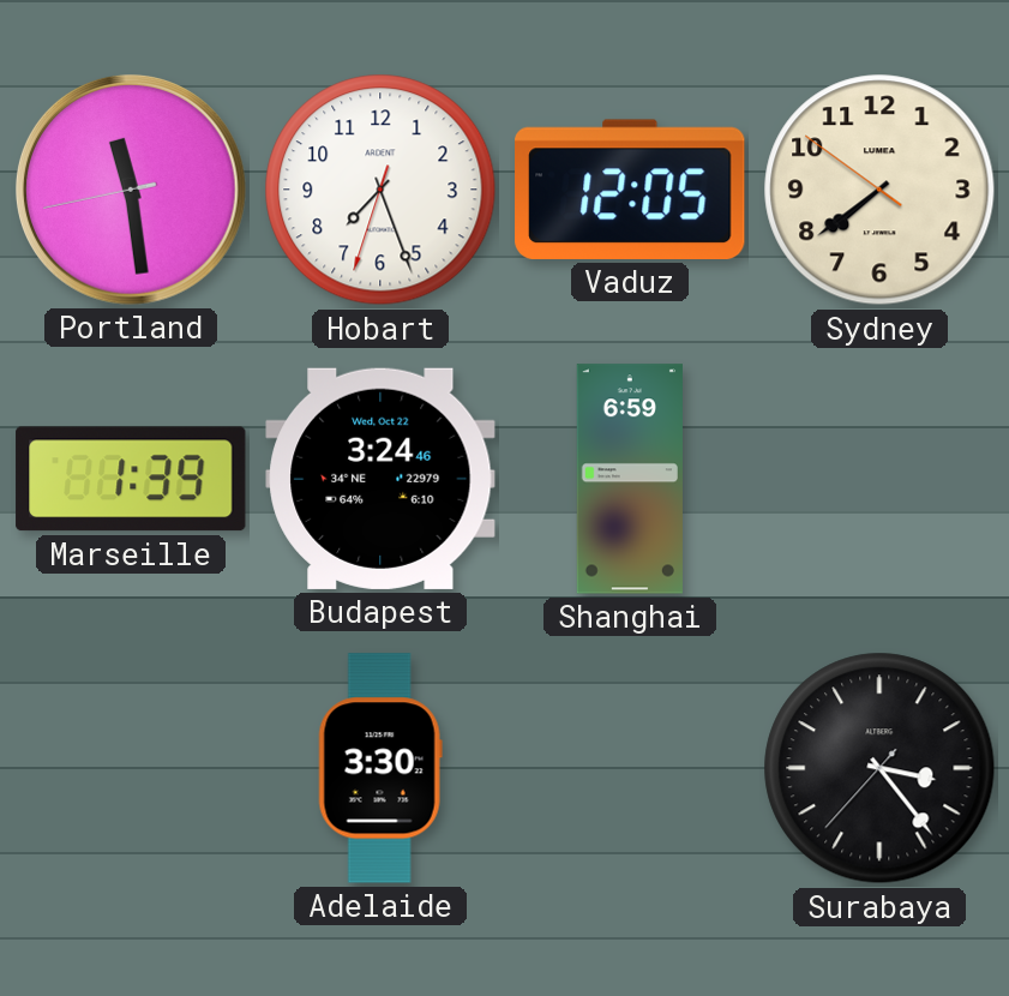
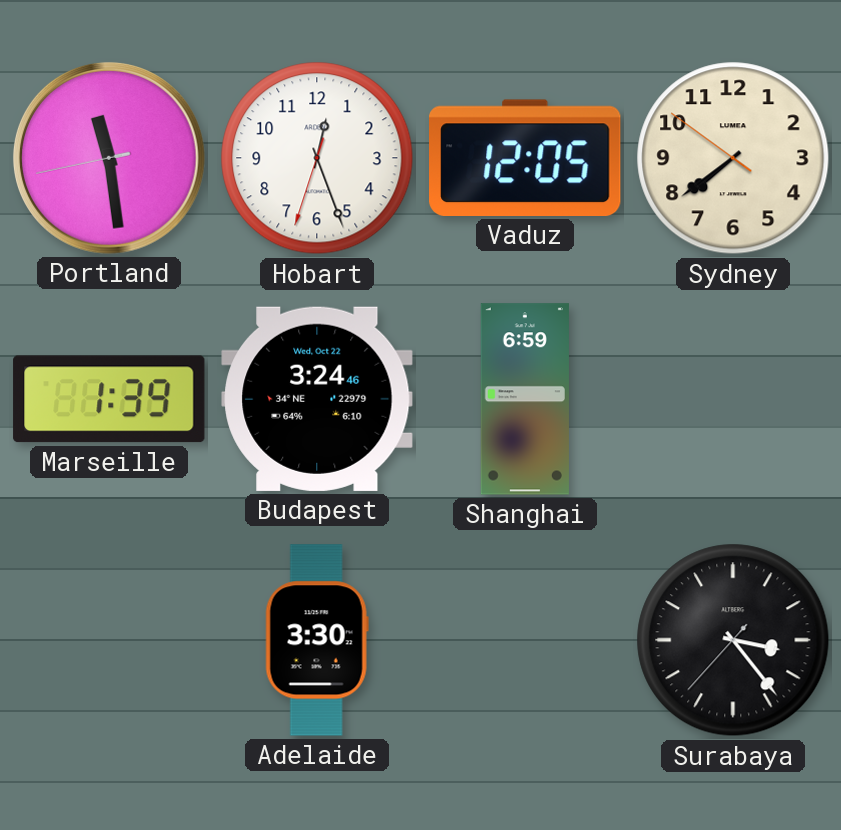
Hobart: 7:26 -> 12:26
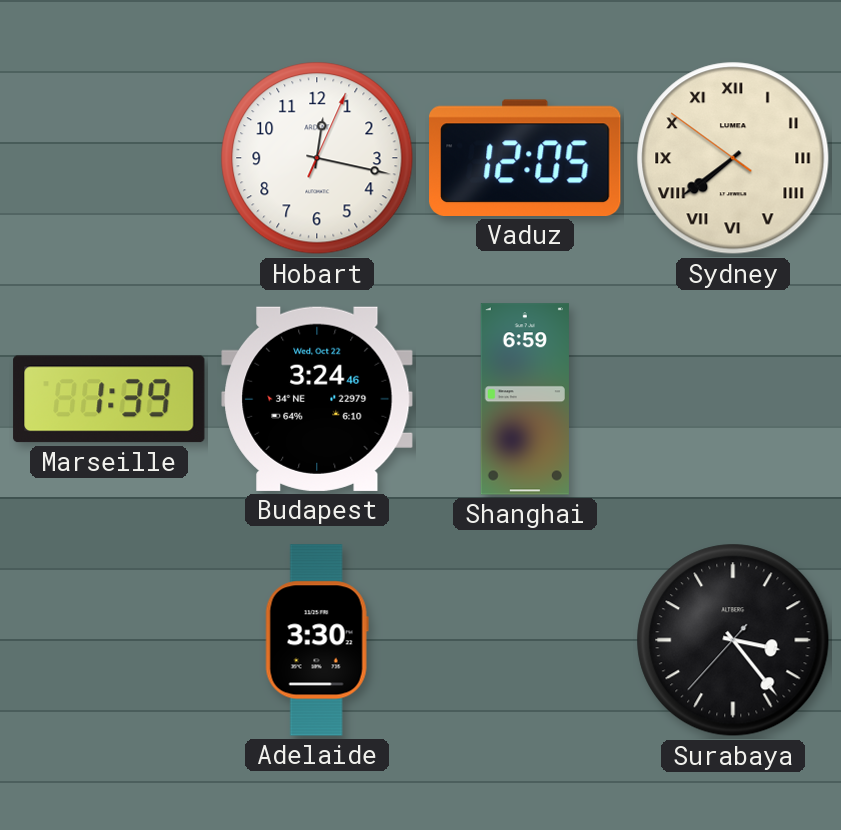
Portland: 11:28 -> none
Hobart: 12:26 -> 12:17
Sydney numerals: Arabic -> Roman
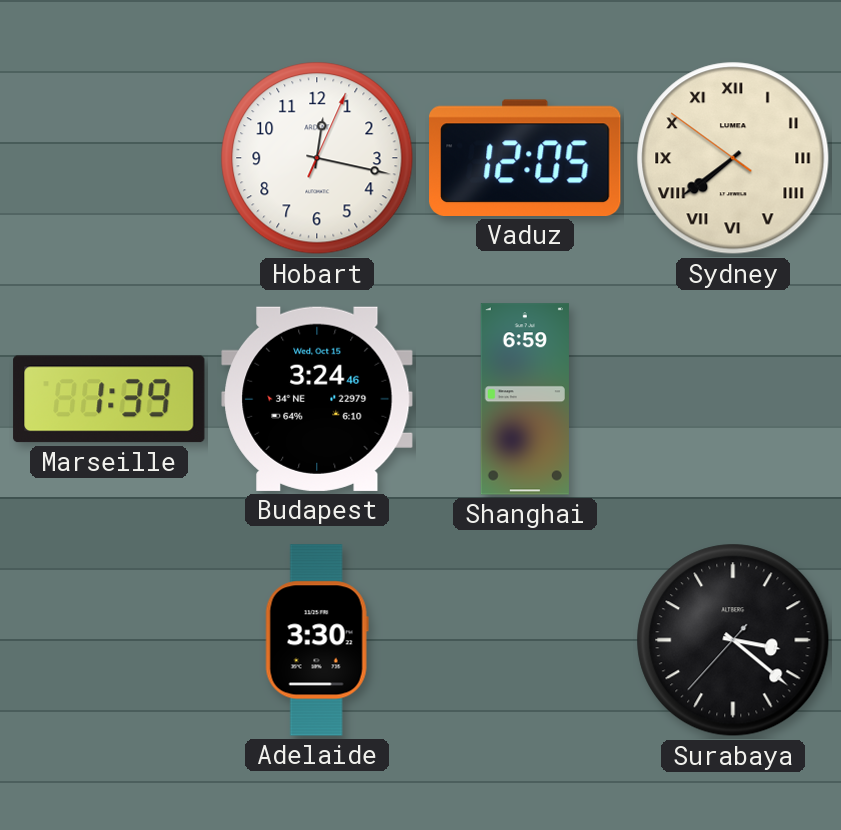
Budapest date: Wed, Oct 22 -> Wed, Oct 15
Surabaya: 3:23 -> 3:21
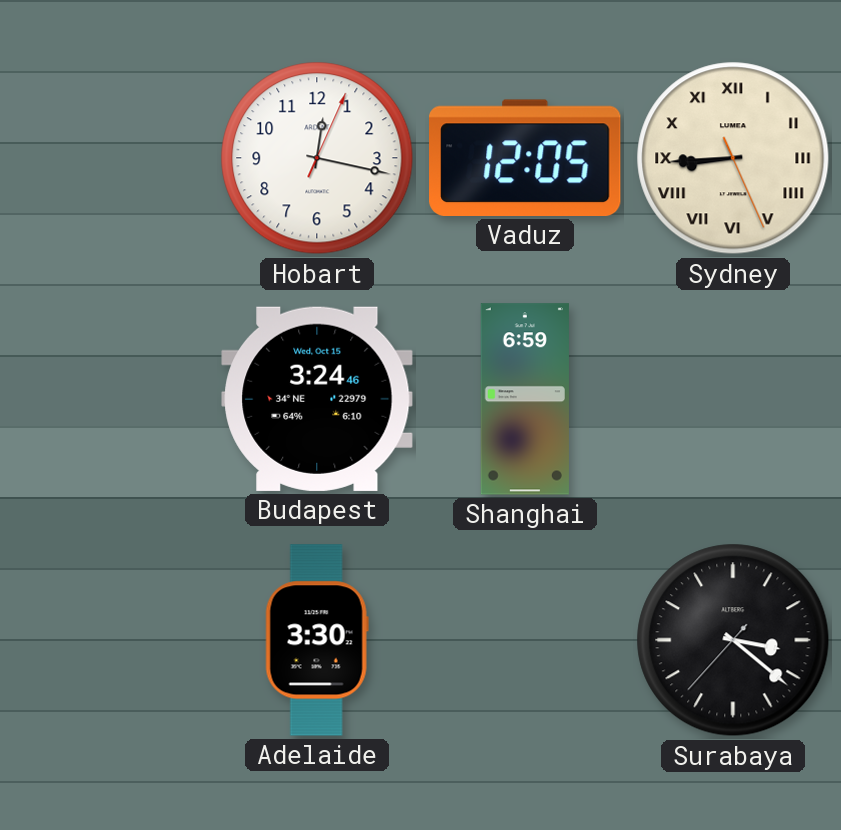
Sydney: 7:38 -> 8:44
Marseille: 1:39 -> none
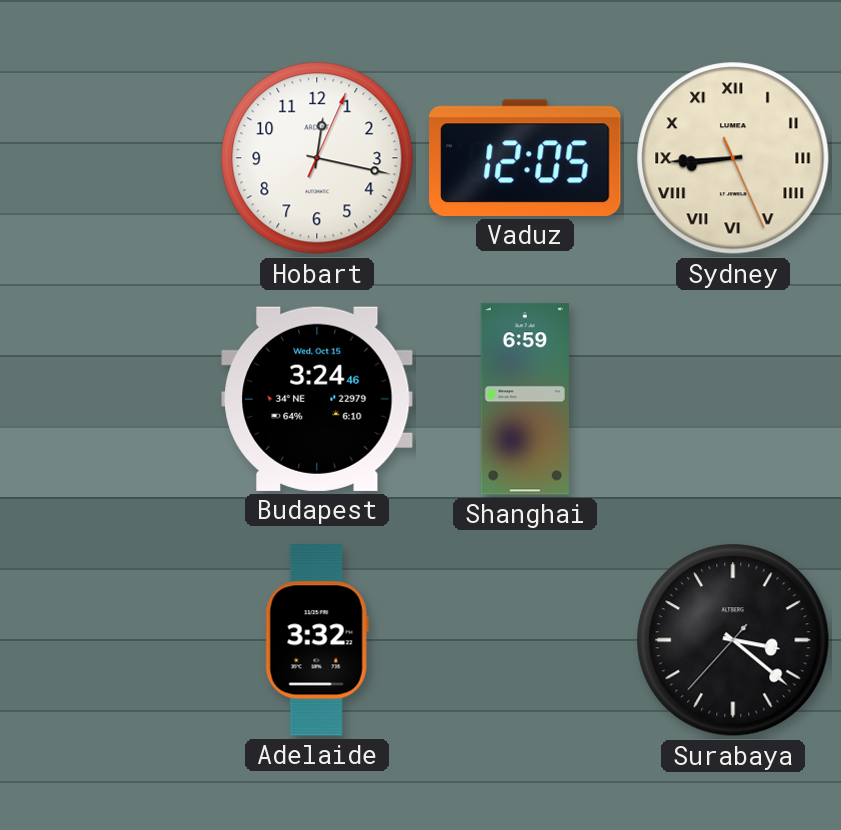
Adelaide: 3:30 -> 3:32
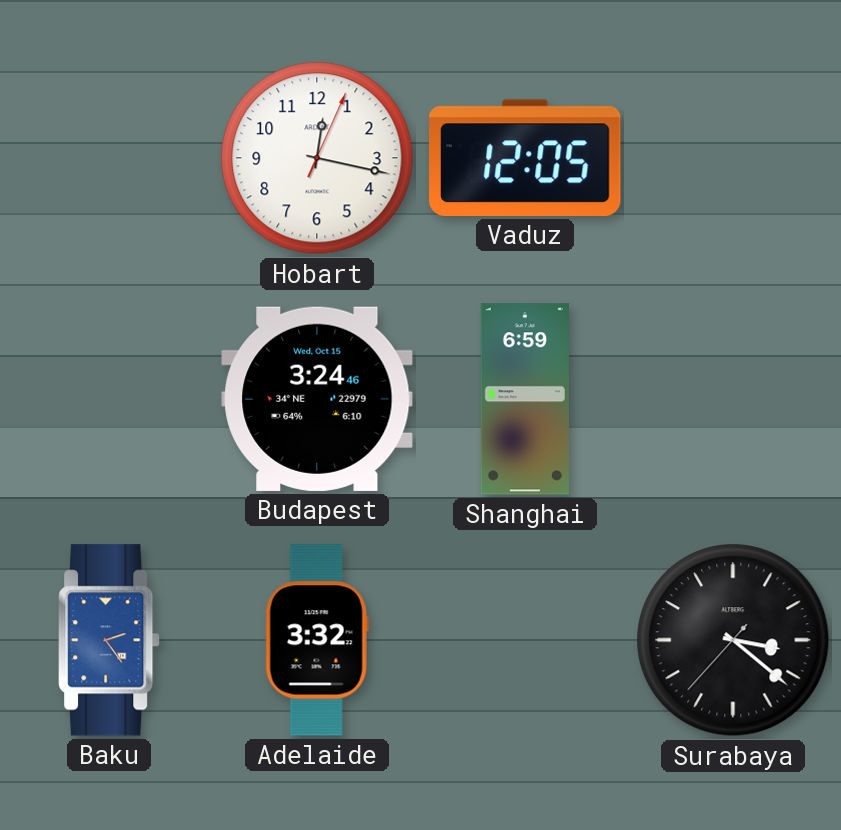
Sydney: 8:44 -> none
Baku: none -> 2:24
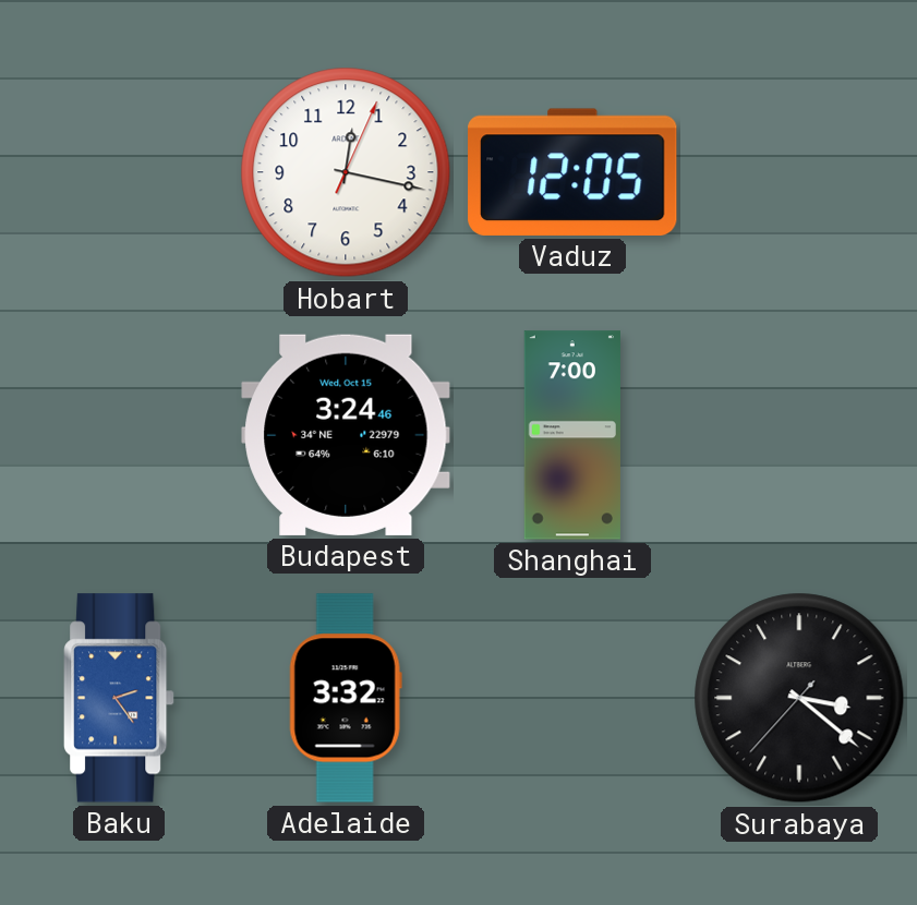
Shanghai: 6:59 -> 7:00
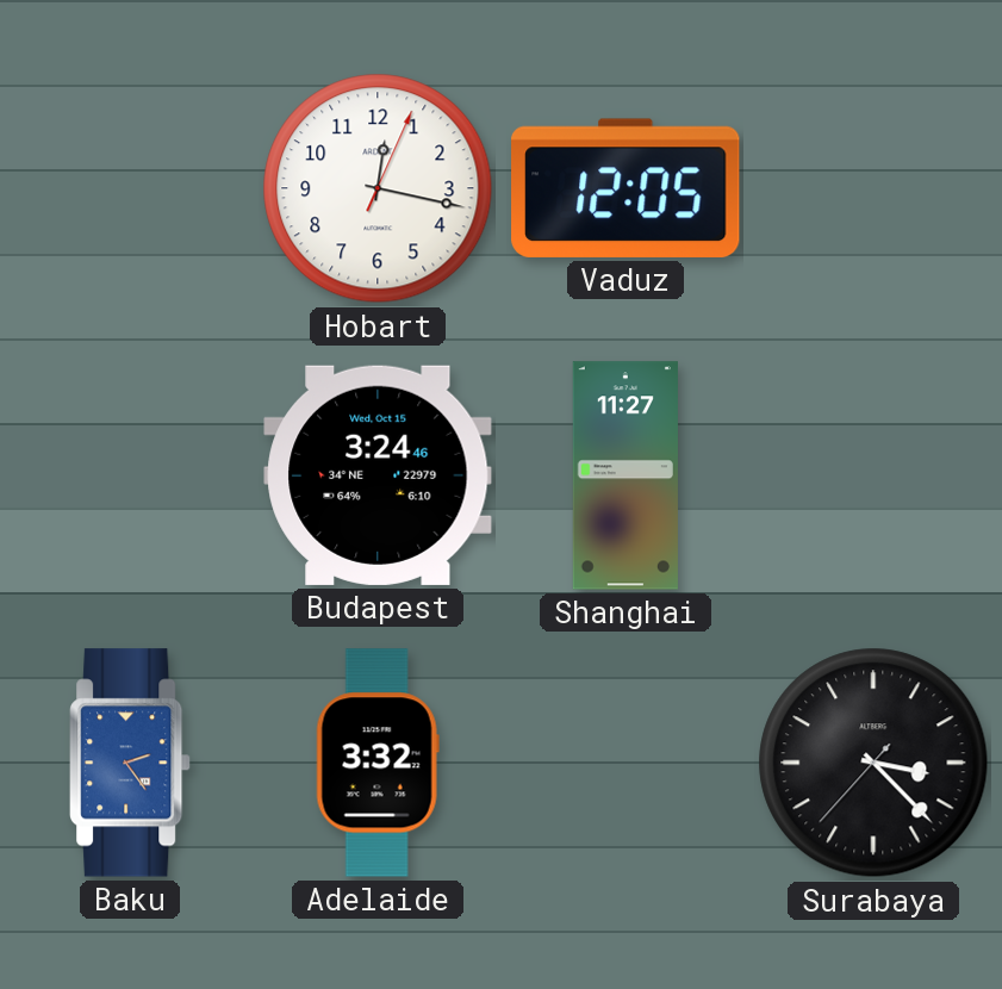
Shanghai: 7:00 -> 11:27
Surabaya: 3:21 -> 3:22
